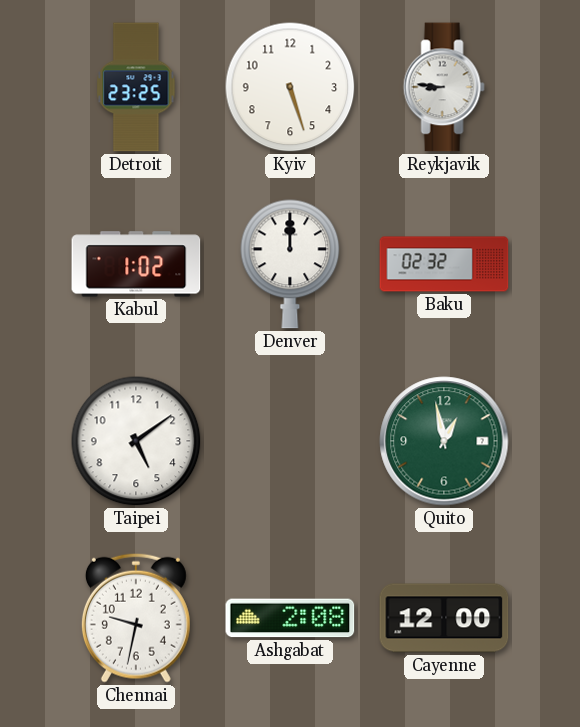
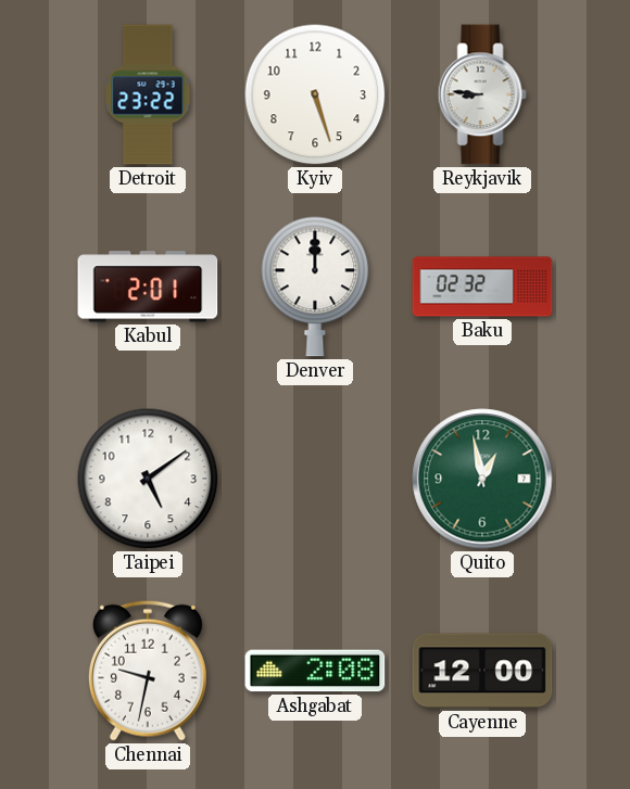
Detroit: 23:25 -> 23:22
Kabul: 1:02 -> 2:01
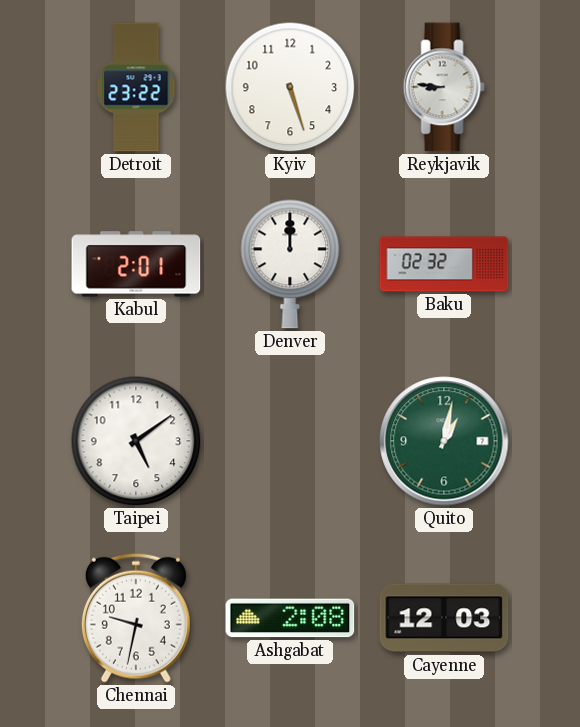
Quito: 12:58 -> 1:02
Cayenne: 12:00 -> 12:03
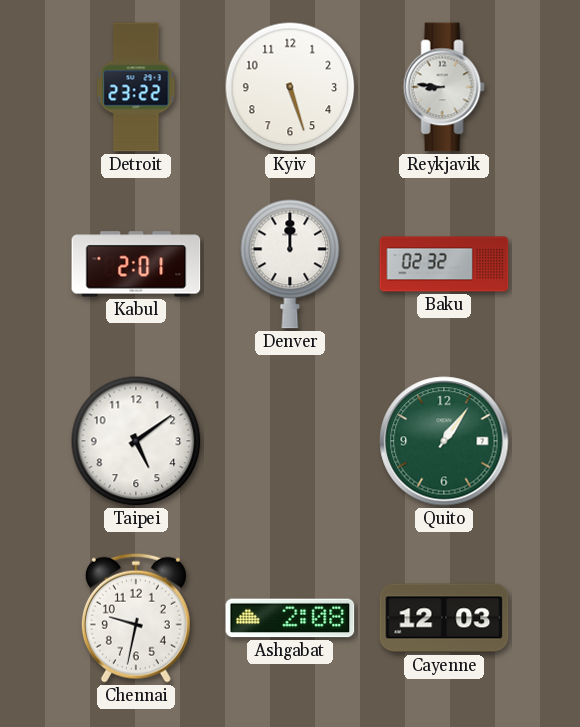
Quito: 1:02 -> 1:06
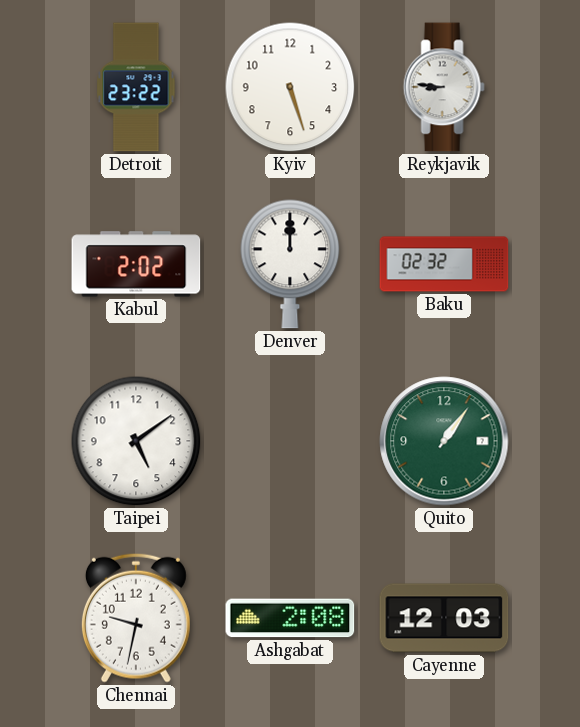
Kabul: 2:01 -> 2:02
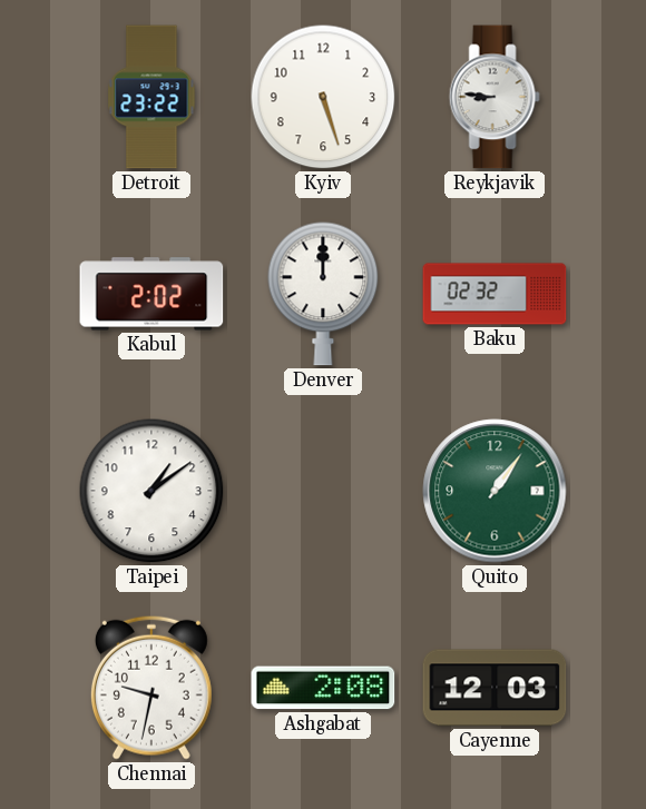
Taipei: 5:09 -> 1:09
